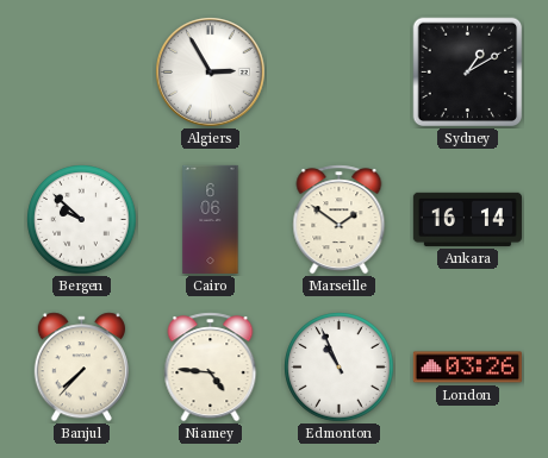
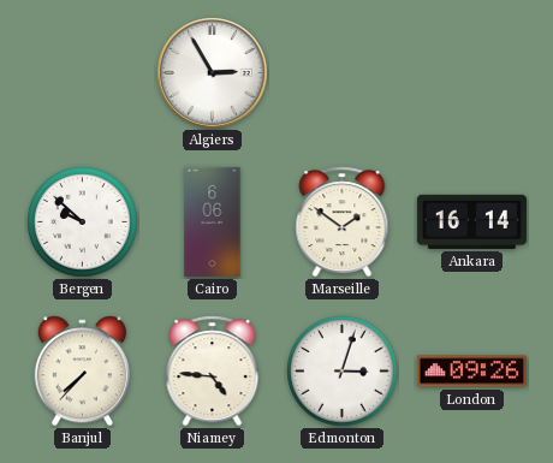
Sydney: 1:10 -> none
Edmonton: 10:56 -> 3:03
London: 03:26 -> 09:26
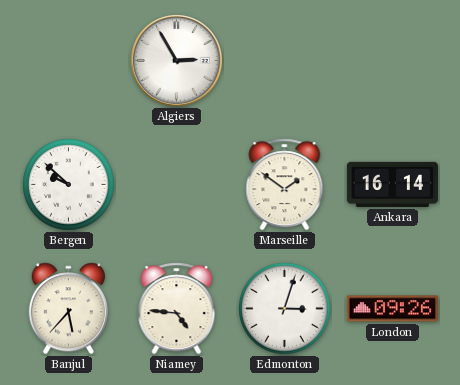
Cairo: 6:06 -> none
Banjul: 7:37 -> 5:37
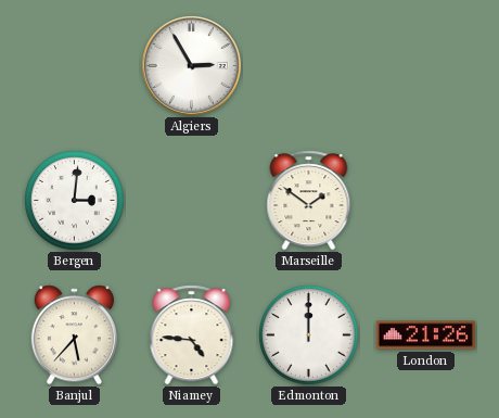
Bergen: 9:52 -> 3:01
Ankara: 16:14 -> none
Edmonton: 3:03 -> 12:00
London: 09:26 -> 21:26
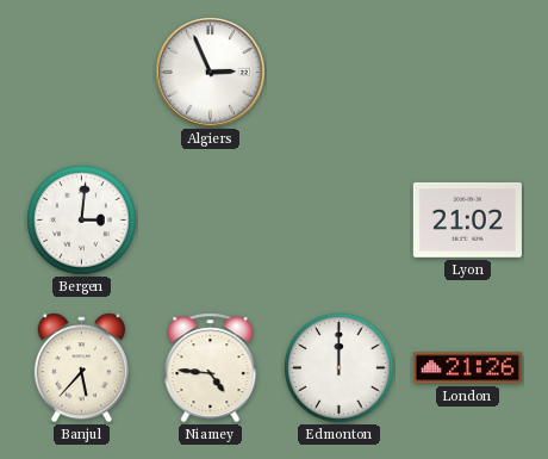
Algiers: 2:55 -> 2:56
Marseille: 1:51 -> none
Lyon: none -> 21:02
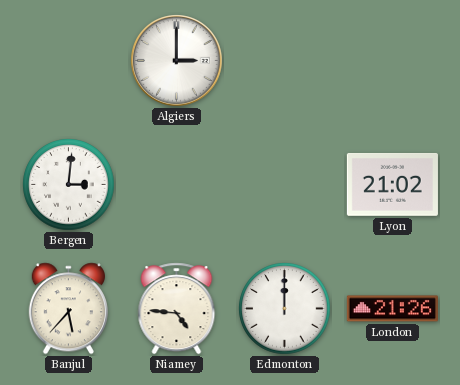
Algiers: 2:56 -> 3:00
